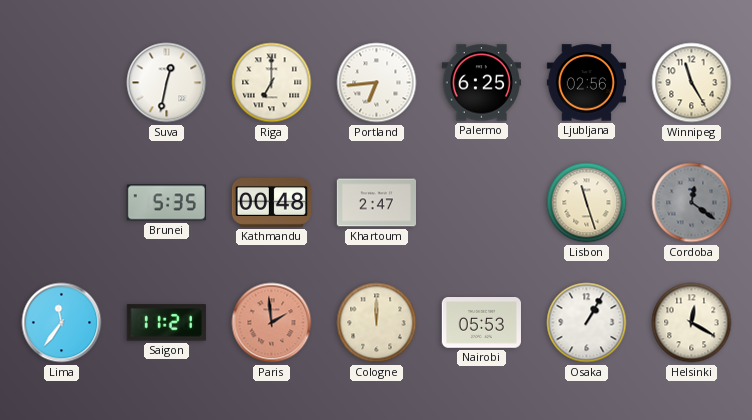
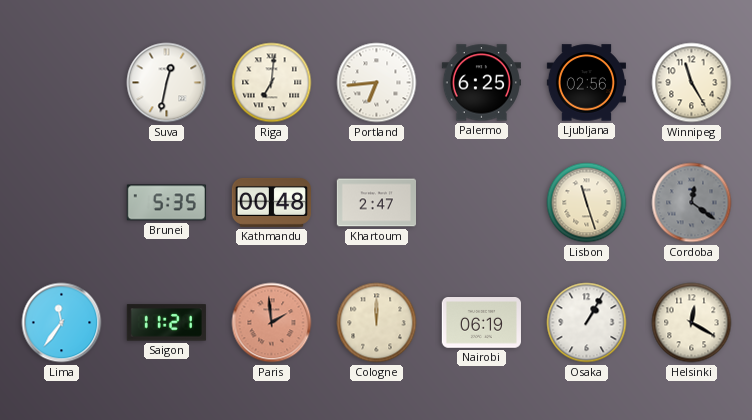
Riga: 7:00 -> 7:01
Nairobi: 05:53 -> 06:19
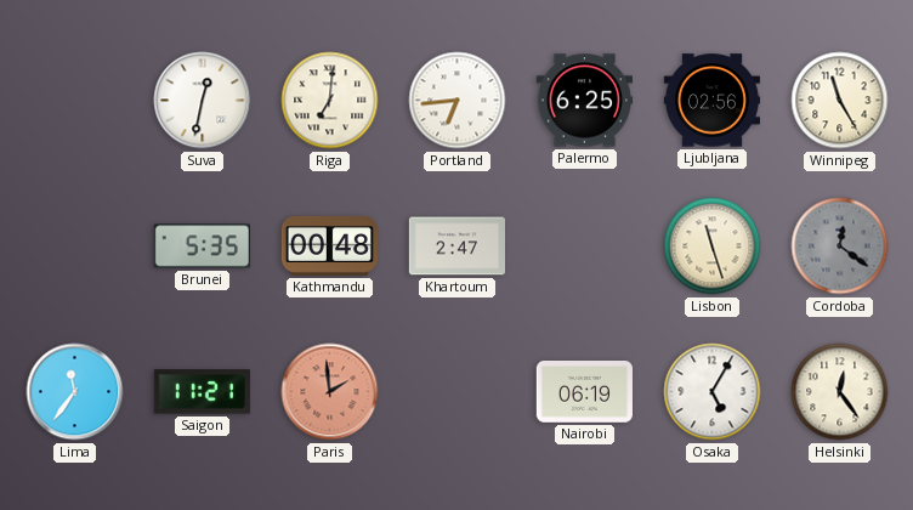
Cologne: 12:00 -> none
Osaka: 1:05 -> 5:05
Helsinki: 12:20 -> 12:24
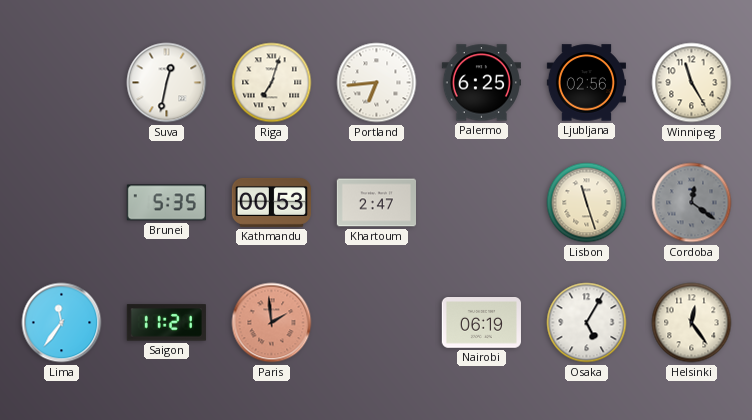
Riga: 7:01 -> 7:03
Kathmandu: 00:48 -> 00:53
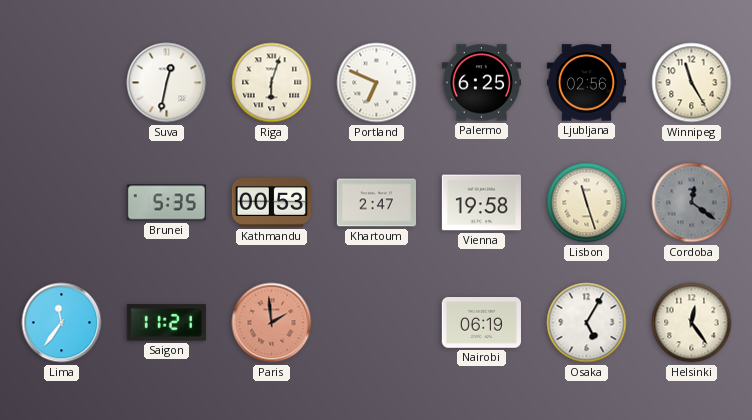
Riga: 7:03 -> 6:03
Portland: 6:44 -> 6:49
Vienna: none -> 19:58
